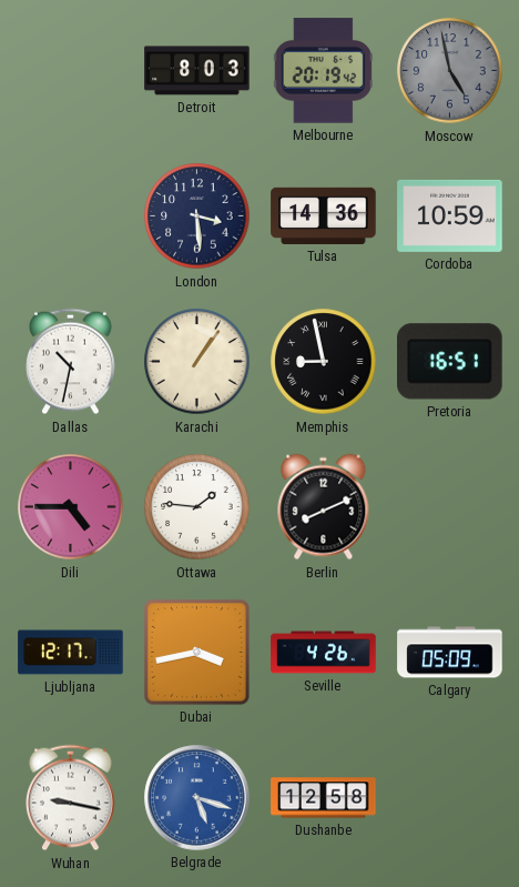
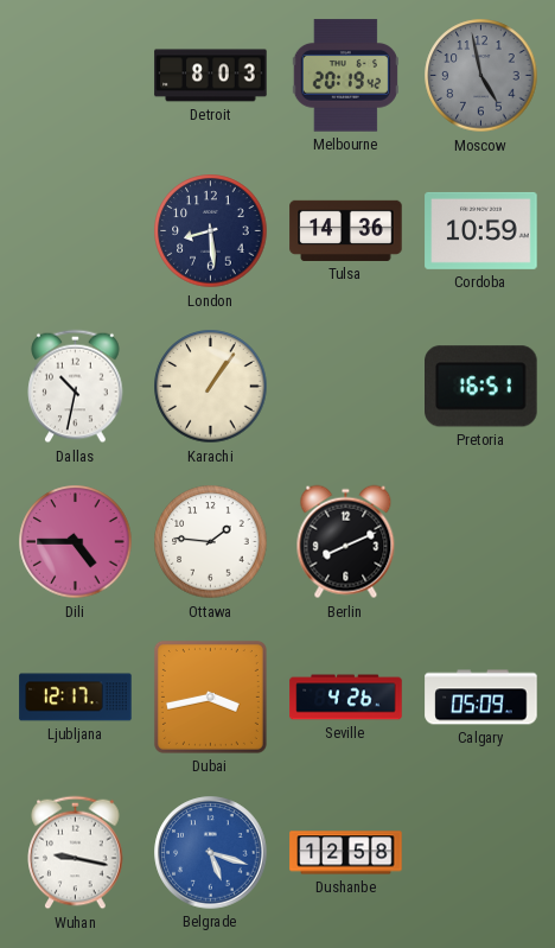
London: 3:29 -> 8:29
Memphis: 8:58 -> none
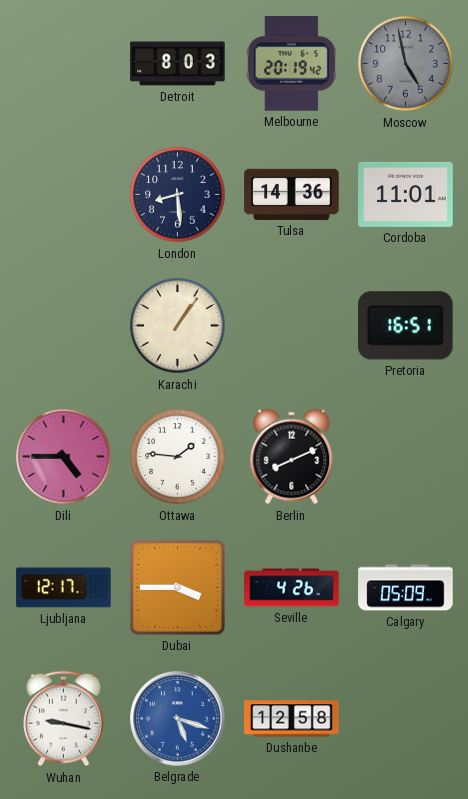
Cordoba: 10:59 -> 11:01
Dallas: 10:32 -> none
Dubai: 3:43 -> 3:45
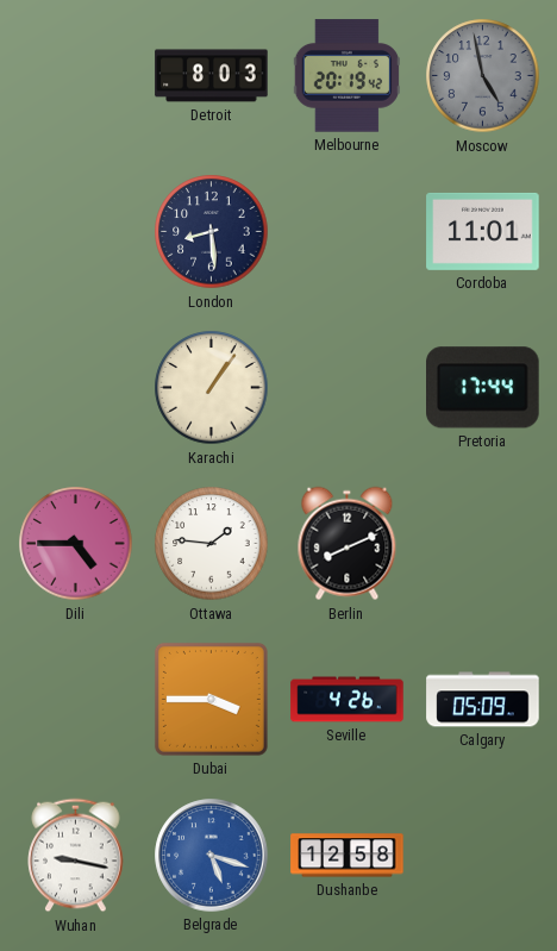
Tulsa: 14:36 -> none
Pretoria: 16:51 -> 17:44
Ljubljana: 12:17 -> none
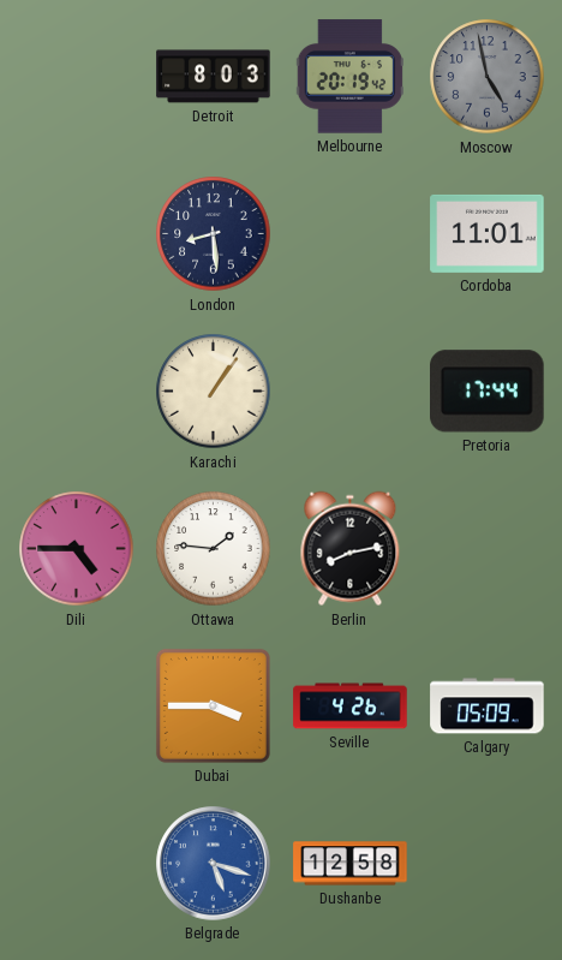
Berlin: 8:11 -> 8:13
Wuhan: 9:17 -> none
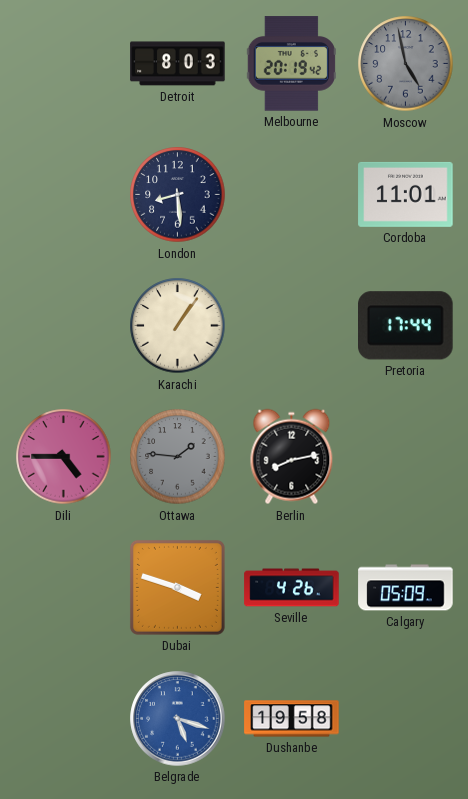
Ottawa dial: white -> grey
Dubai: 3:45 -> 3:48
Dushanbe: 12:58 -> 19:58
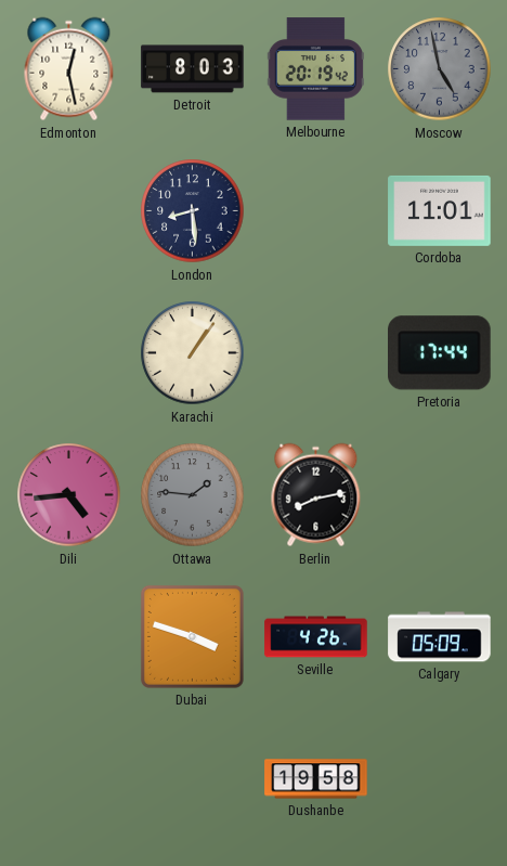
Edmonton: none -> 12:28
Dili: 4:45 -> 4:44
Belgrade: 5:18 -> none
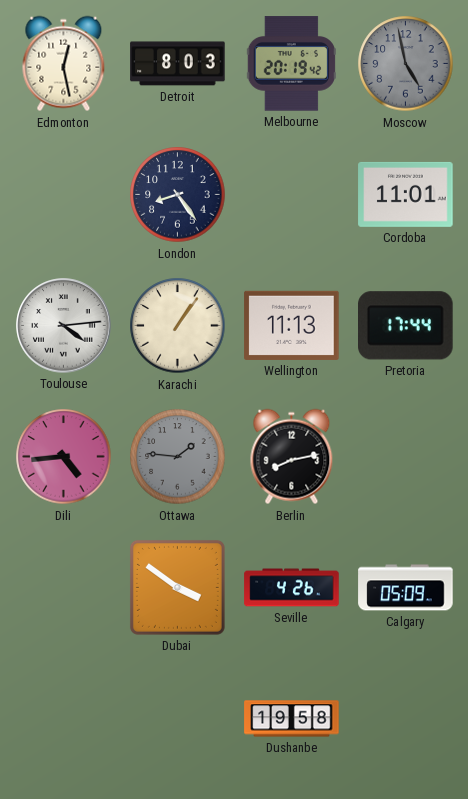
London: 8:29 -> 8:24
Toulouse: none -> 4:14
Wellington: none -> 11:13
Dubai: 3:48 -> 3:51
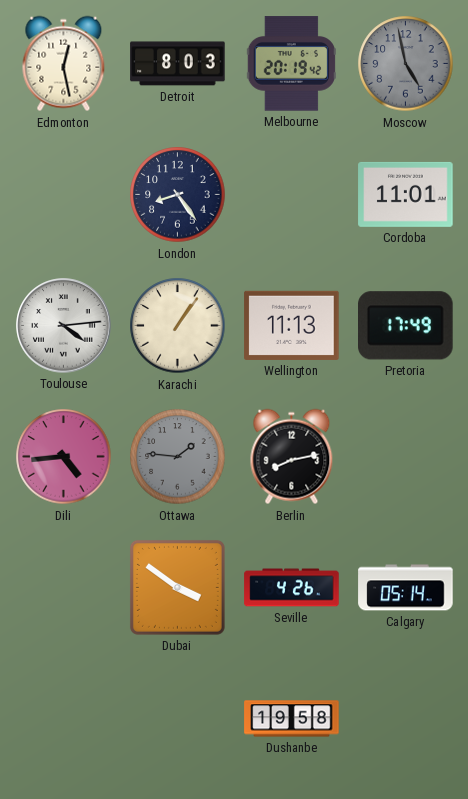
Pretoria: 17:44 -> 17:49
Calgary: 05:09 -> 05:14
